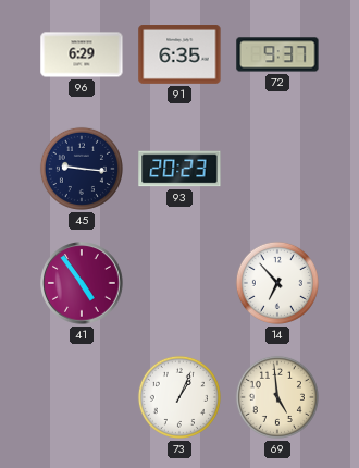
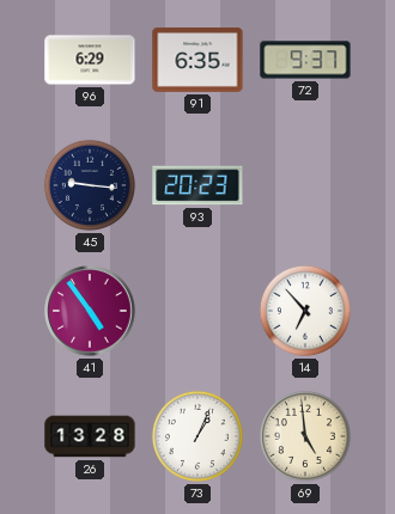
26: none -> 13:28
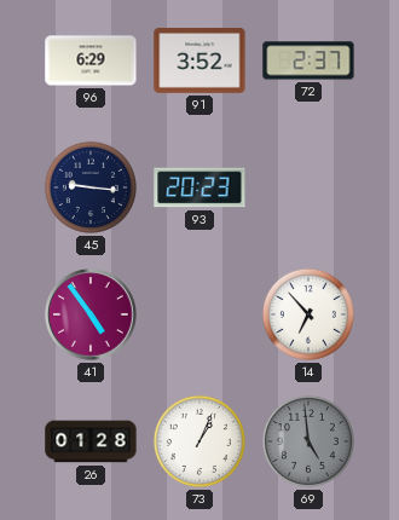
91: 6:35 -> 3:52
72: 9:37 -> 2:37
26: 13:28 -> 01:28
69 dial: cream -> grey
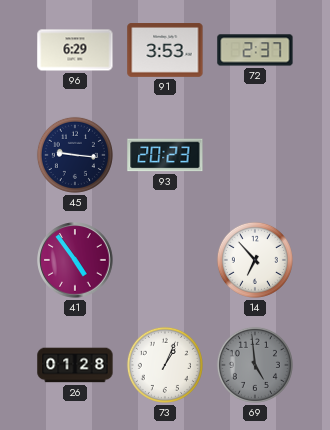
91: 3:52 -> 3:53
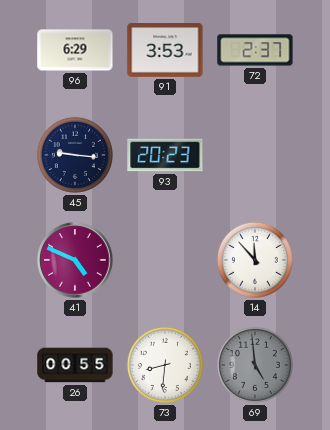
41: 4:54 -> 4:49
14: 6:53 -> 11:53
26: 01:28 -> 00:55
73: 1:04 -> 8:31
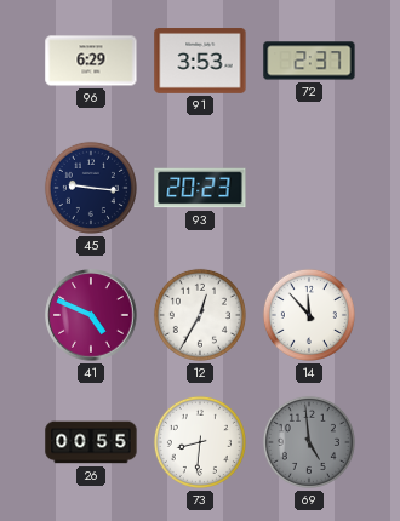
12: none -> 12:35
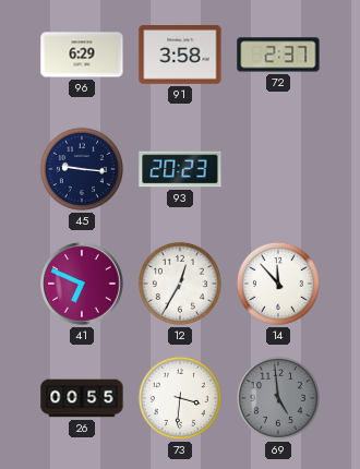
91: 3:53 -> 3:58
41: 4:49 -> 6:49
73: 8:31 -> 3:31
